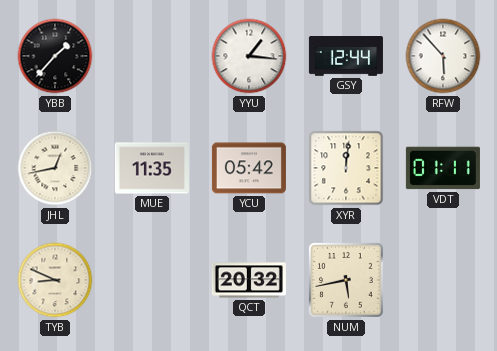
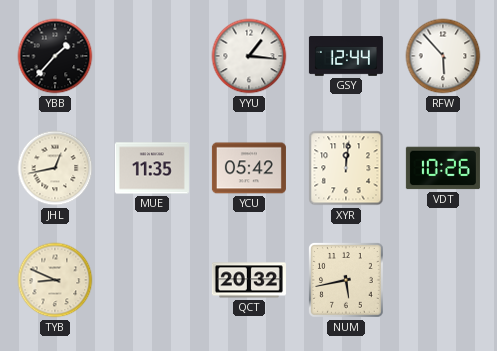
VDT: 01:11 -> 10:26
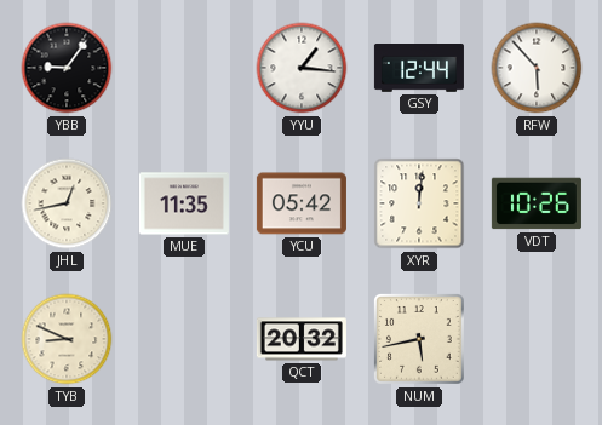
YBB: 1:37 -> 9:06
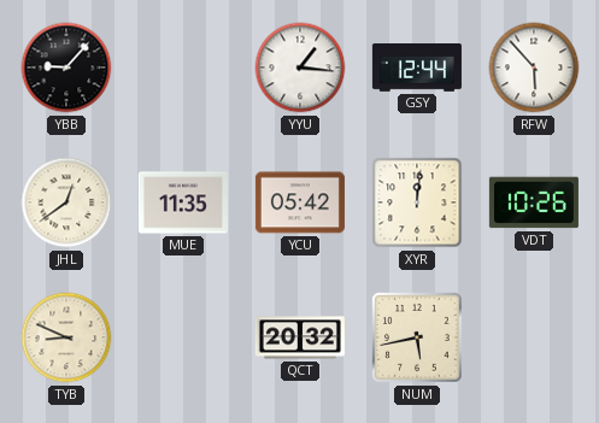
YBB: 9:06 -> 9:07
JHL: 12:43 -> 12:39
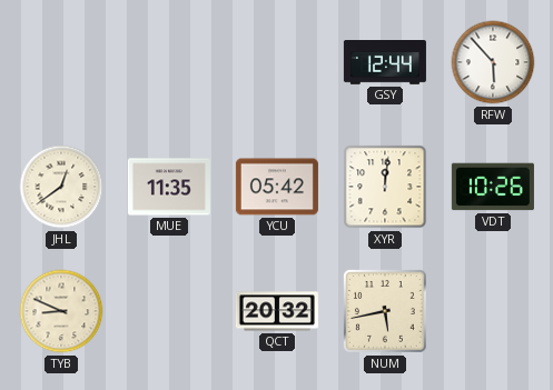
YBB: 9:07 -> none
YYU: 1:16 -> none
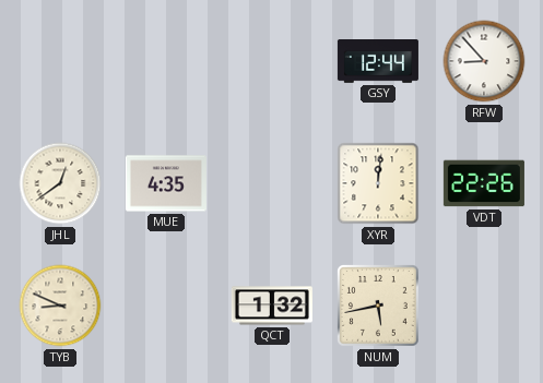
RFW: 5:53 -> 8:53
MUE: 11:35 -> 4:35
YCU: 05:42 -> none
VDT: 10:26 -> 22:26
QCT: 20:32 -> 1:32
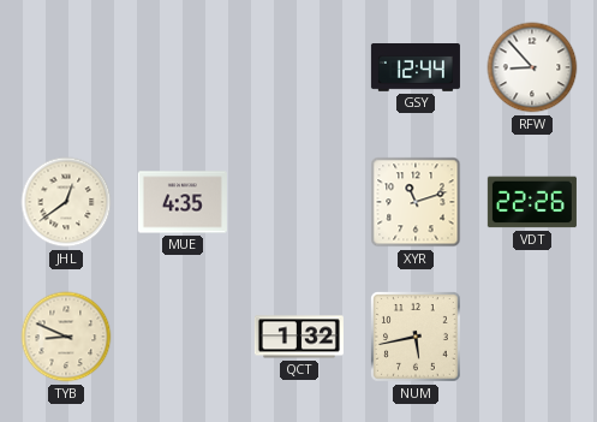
XYR: 12:01 -> 11:12
